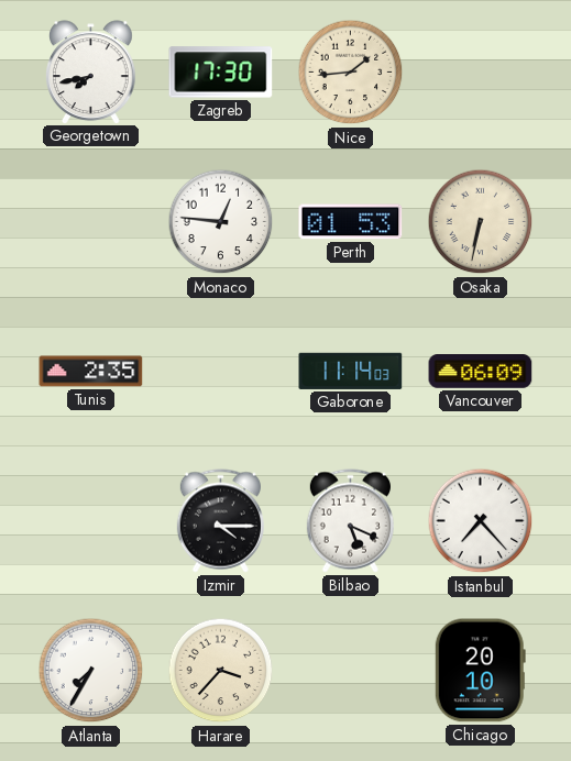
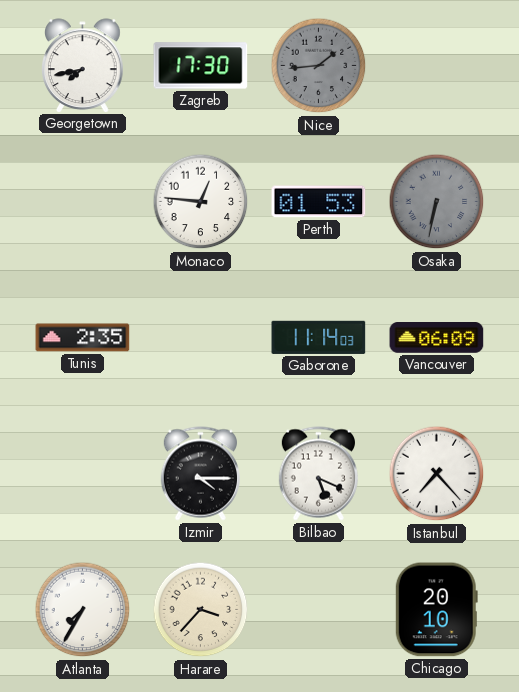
Nice dial: cream -> grey
Osaka dial: cream -> grey
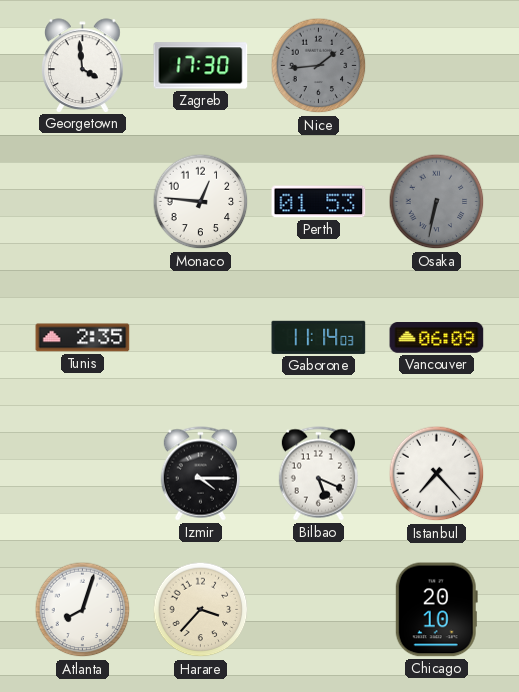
Georgetown: 7:43 -> 3:59
Atlanta: 7:35 -> 8:03
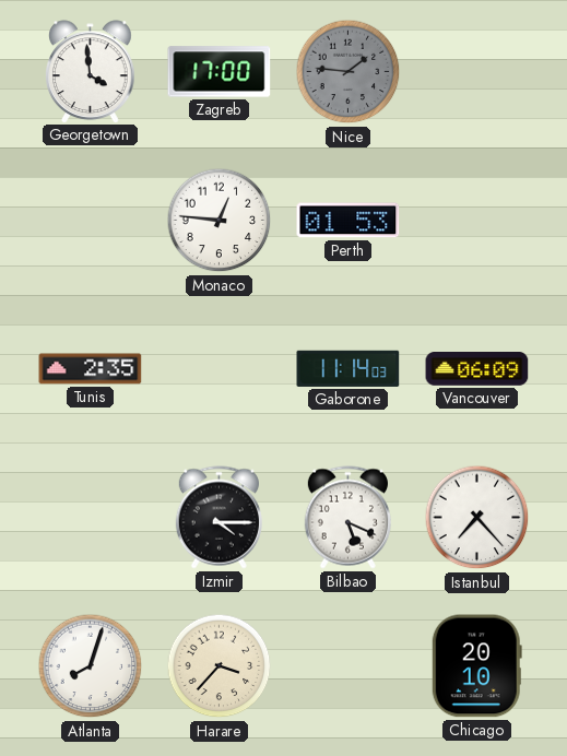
Zagreb: 17:30 -> 17:00
Nice: 1:44 -> 1:46
Osaka: 6:32 -> none
